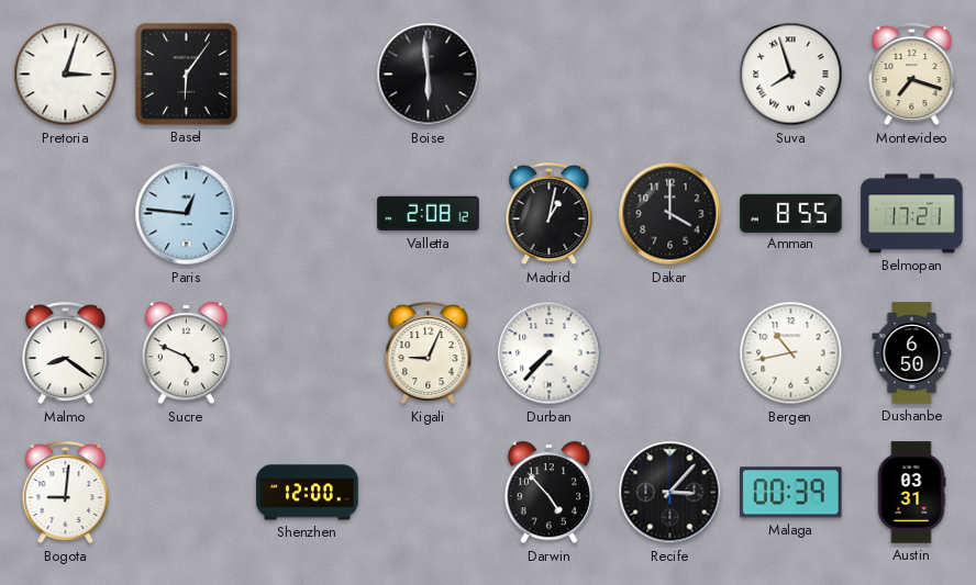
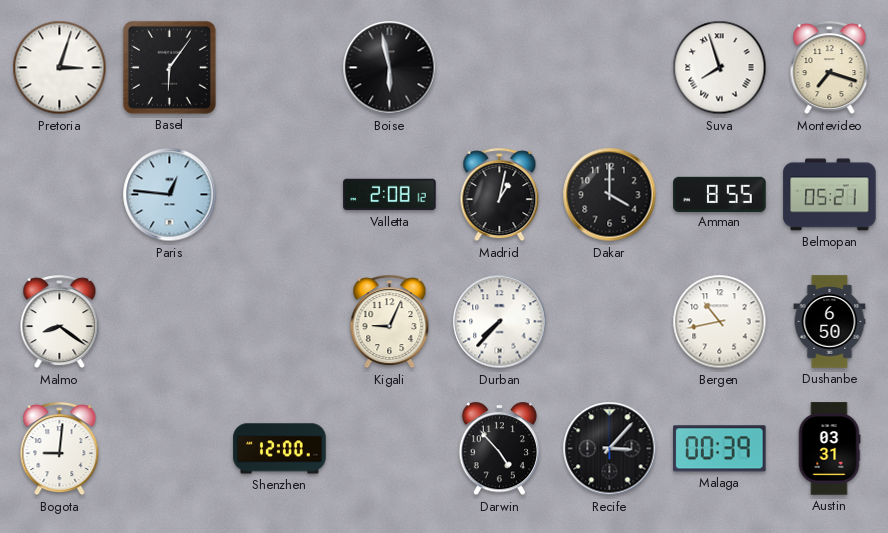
Boise: 5:59 -> 5:58
Belmopan: 17:21 -> 05:21
Sucre: 4:49 -> none
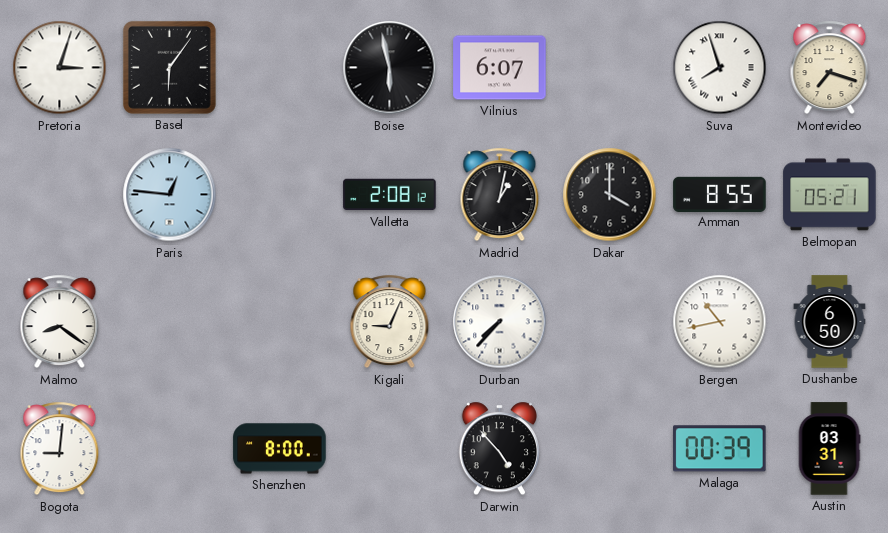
Vilnius: none -> 6:07
Shenzhen: 12:00 -> 8:00
Recife: 3:07 -> none
